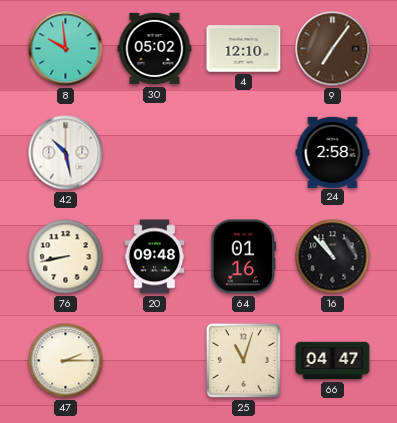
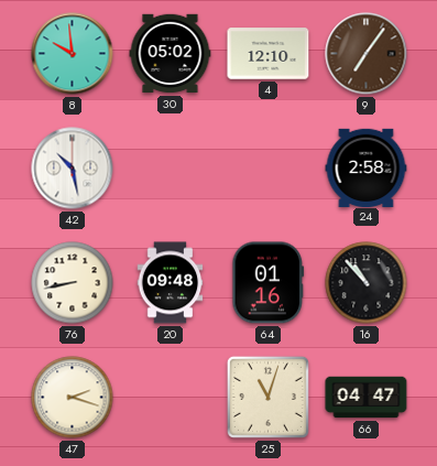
47: 2:15 -> 2:18
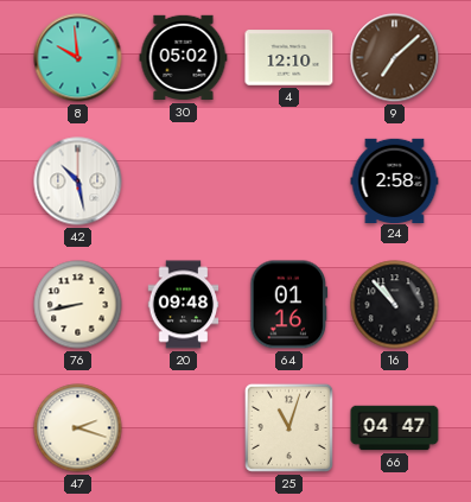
9: 7:06 -> 7:08
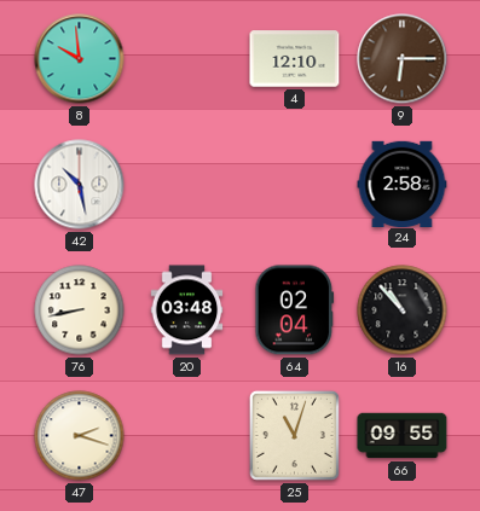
30: 05:02 -> none
9: 7:08 -> 6:15
20: 09:48 -> 03:48
64: 01:16 -> 02:04
66: 04:47 -> 09:55
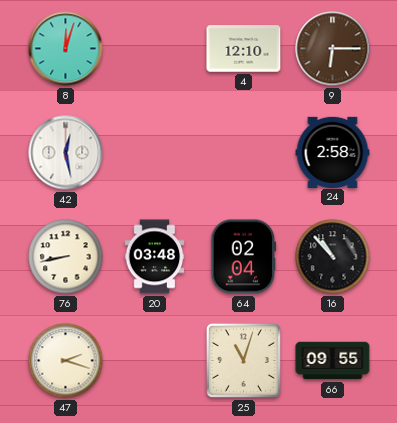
8: 9:59 -> 12:03
42: 10:28 -> 12:28
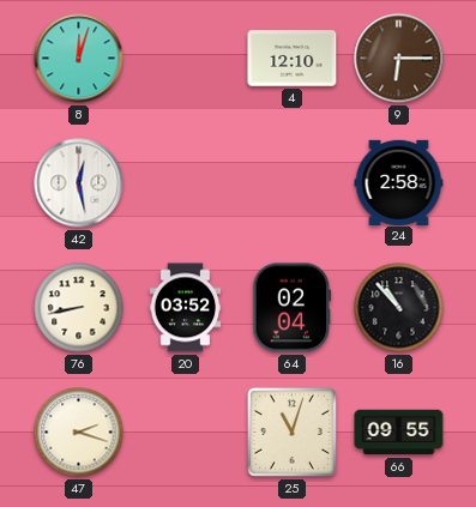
20: 03:48 -> 03:52
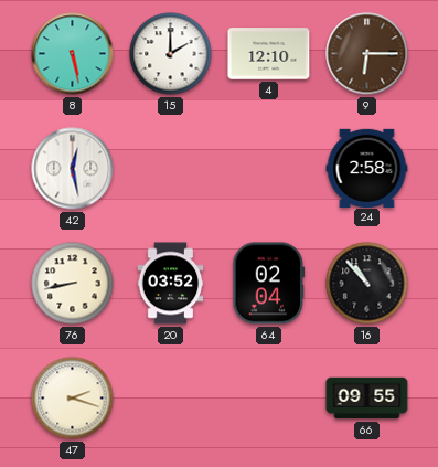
8: 12:03 -> 5:28
15: none -> 2:00
25: 11:03 -> none
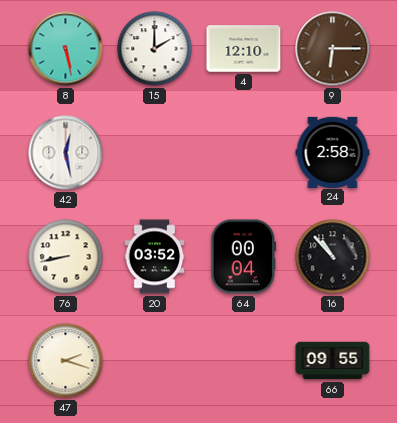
64: 02:04 -> 00:04
